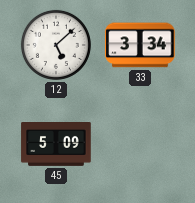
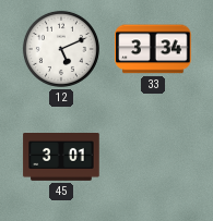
12: 5:08 -> 5:11
45: 5:09 -> 3:01
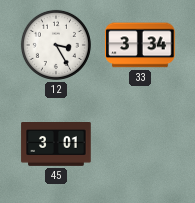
12: 5:11 -> 3:25
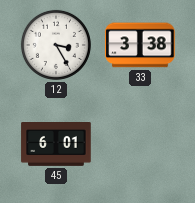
33: 3:34 -> 3:38
45: 3:01 -> 6:01
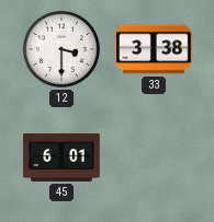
12: 3:25 -> 3:30
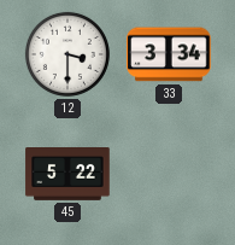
33: 3:38 -> 3:34
45: 6:01 -> 5:22
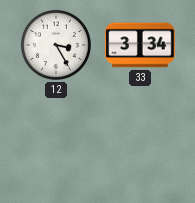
12: 3:30 -> 3:25
45: 5:22 -> none
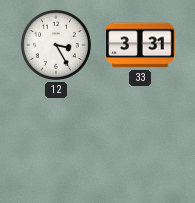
33: 3:34 -> 3:31
